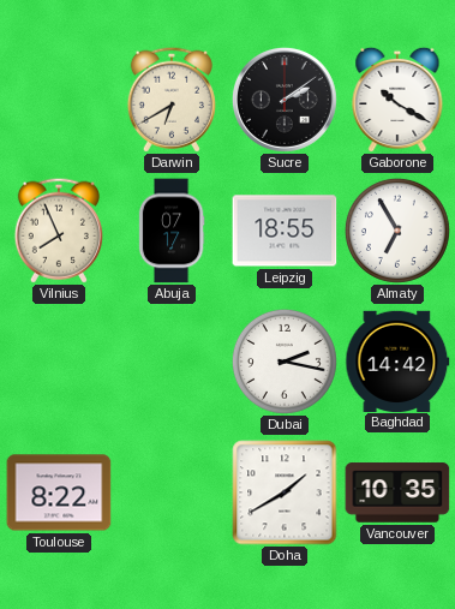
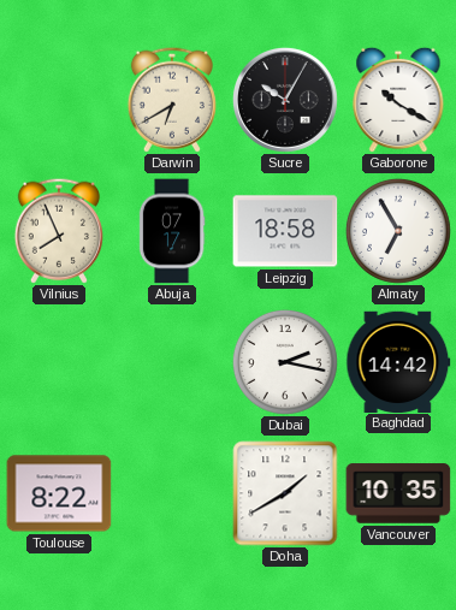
Sucre: 2:09 -> 10:05
Leipzig: 18:55 -> 18:58
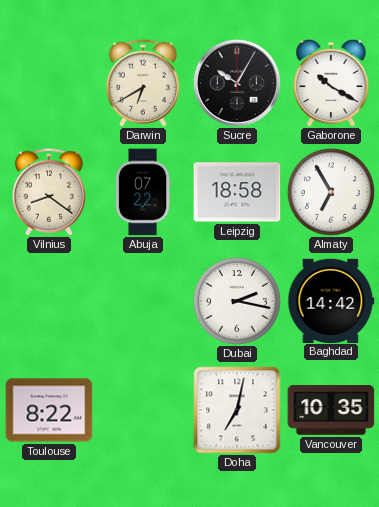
Vilnius: 7:56 -> 8:21
Abuja: 07:17 -> 07:22
Doha: 1:40 -> 7:02
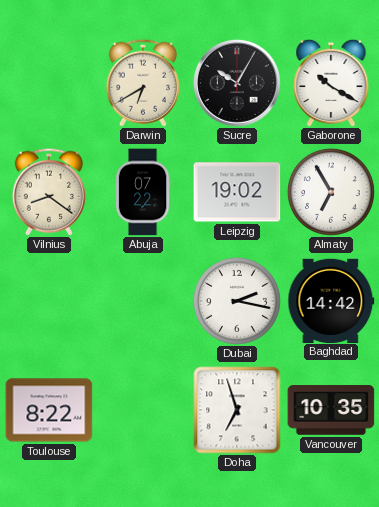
Leipzig: 18:58 -> 19:02
Doha: 7:02 -> 6:57
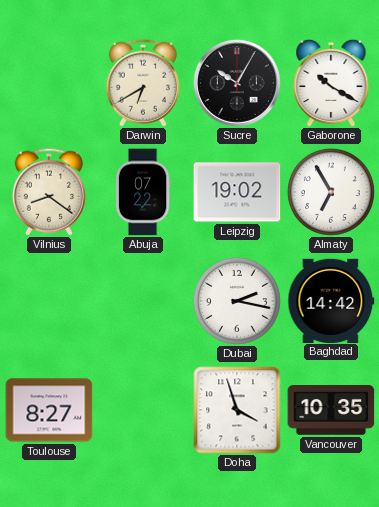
Toulouse: 8:22 -> 8:27
Doha: 6:57 -> 3:57
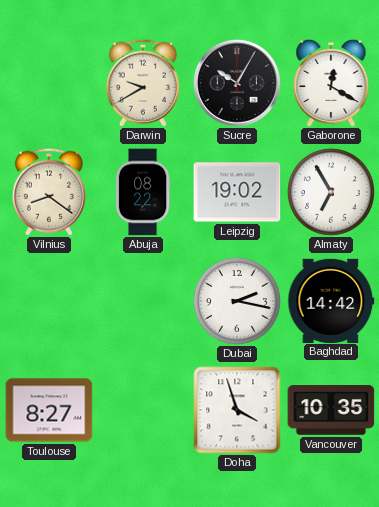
Darwin: 6:40 -> 9:40
Gaborone: 10:20 -> 12:20
Abuja: 07:22 -> 08:22
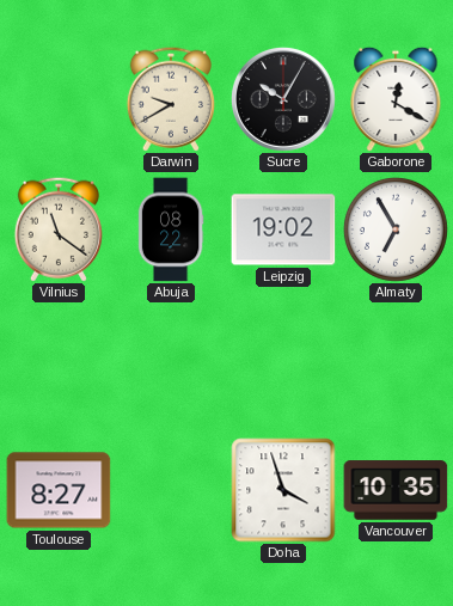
Vilnius: 8:21 -> 11:21
Dubai: 2:17 -> none
Baghdad: 14:42 -> none
